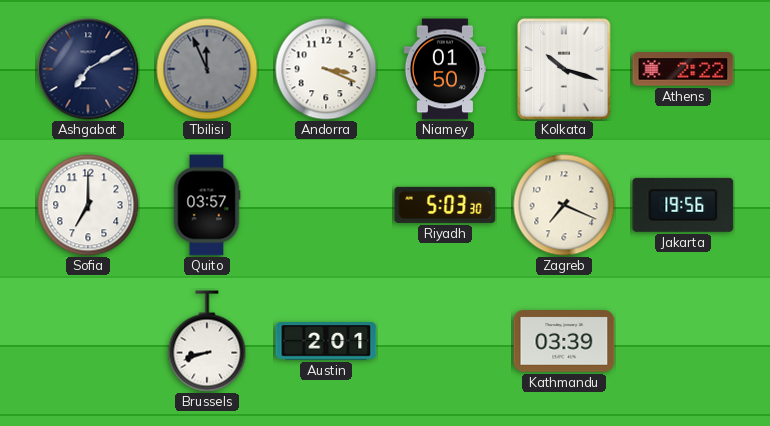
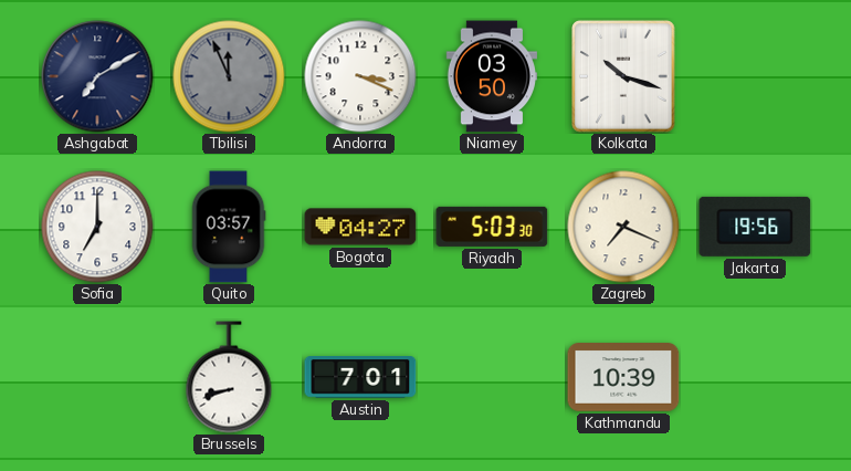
Niamey: 01:50 -> 03:50
Athens: 2:22 -> none
Bogota: none -> 04:27
Austin: 2:01 -> 7:01
Kathmandu: 03:39 -> 10:39
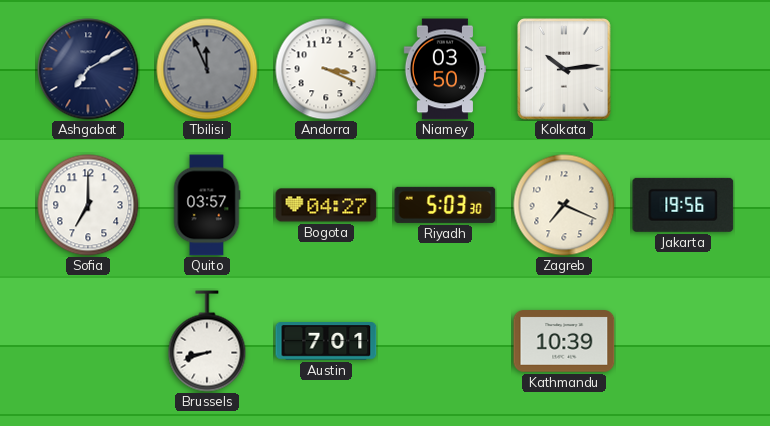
Kolkata: 10:18 -> 10:14
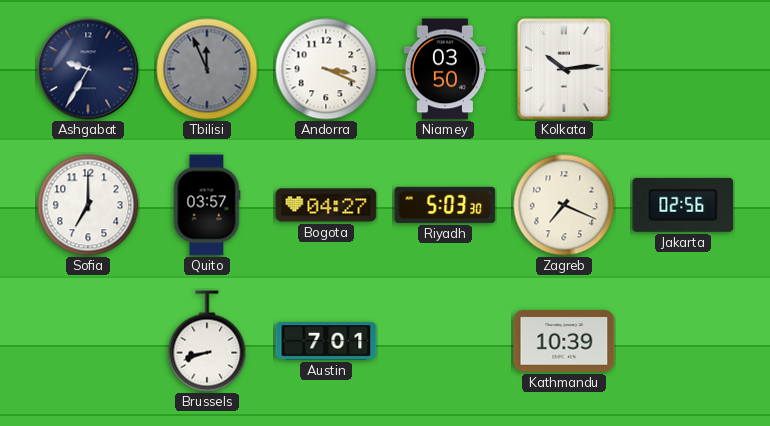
Ashgabat: 7:10 -> 9:35
Jakarta: 19:56 -> 02:56
